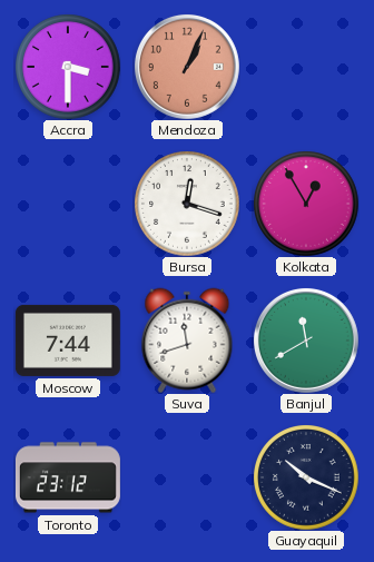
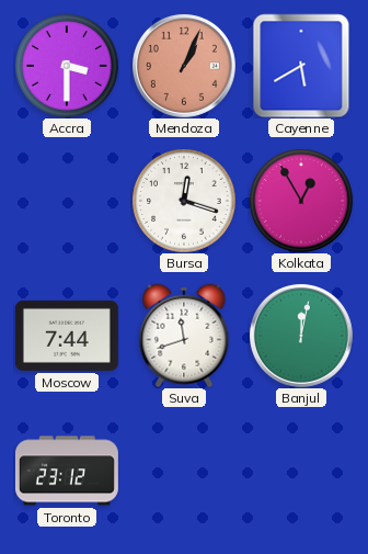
Cayenne: none -> 5:40
Banjul: 11:40 -> 12:02
Guayaquil: 10:19 -> none
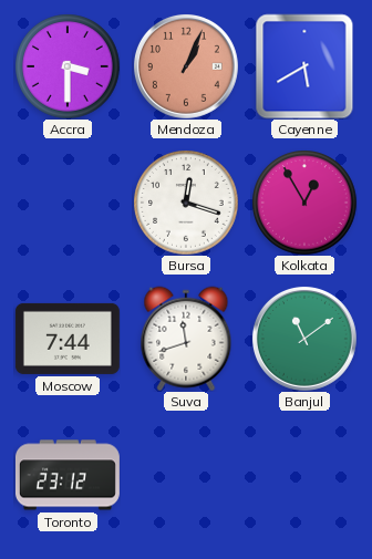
Banjul: 12:02 -> 11:09
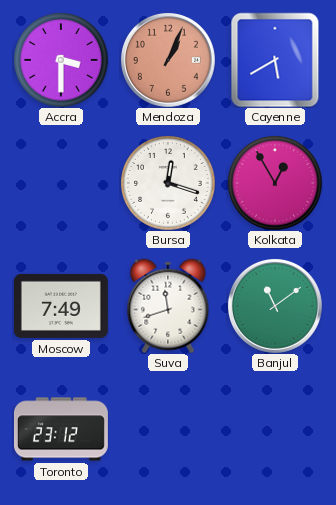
Moscow: 7:44 -> 7:49
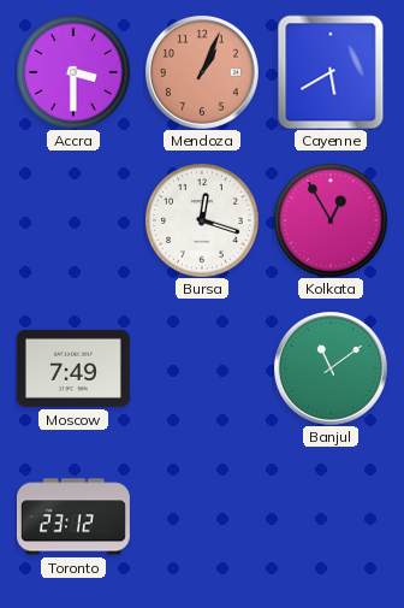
Suva: 11:42 -> none
